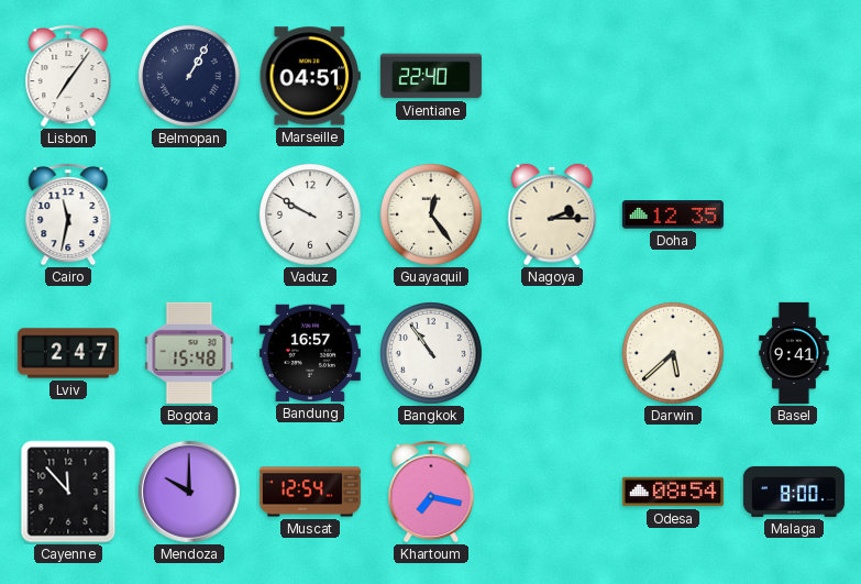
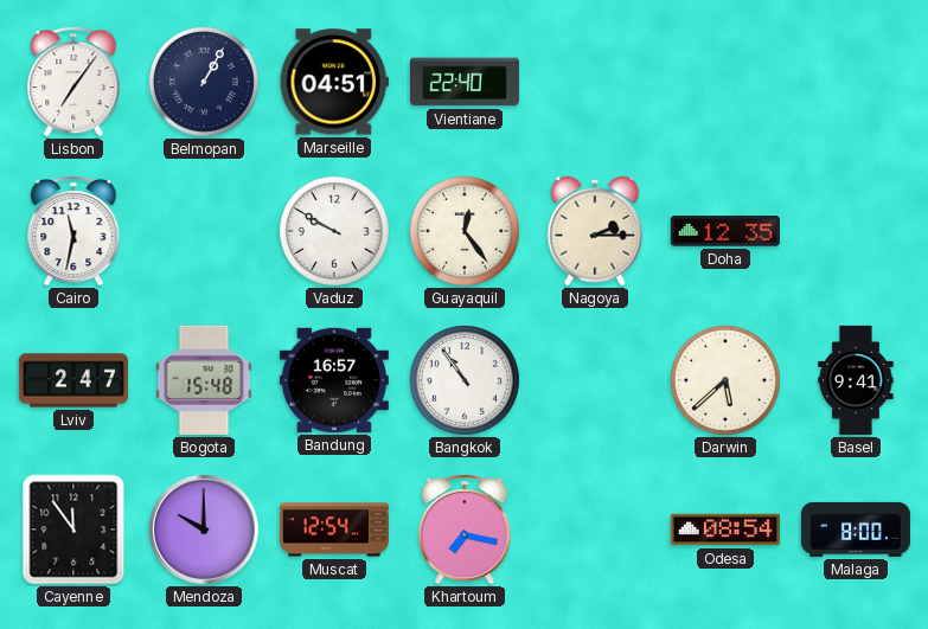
Cayenne: 11:53 -> 11:54
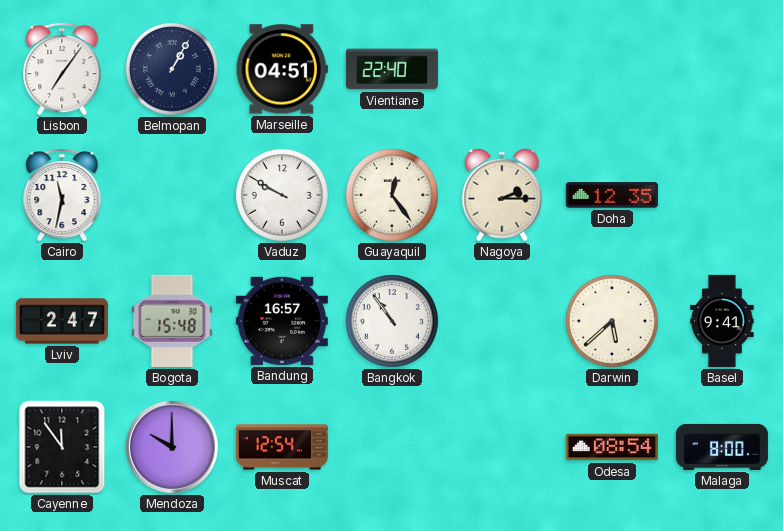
Khartoum: 7:17 -> none
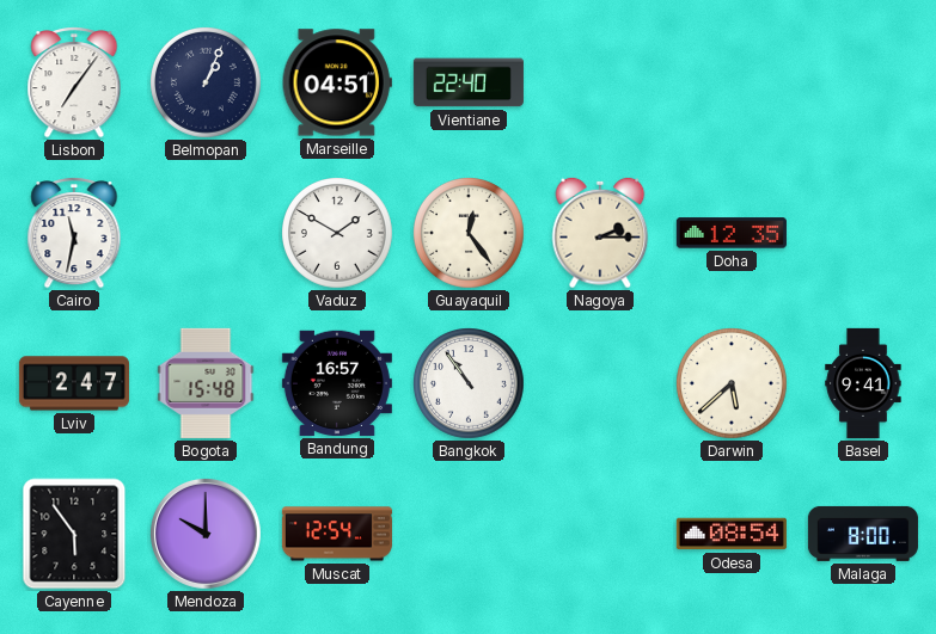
Belmopan: 1:05 -> 1:04
Vaduz: 9:50 -> 1:50
Cayenne: 11:54 -> 5:54
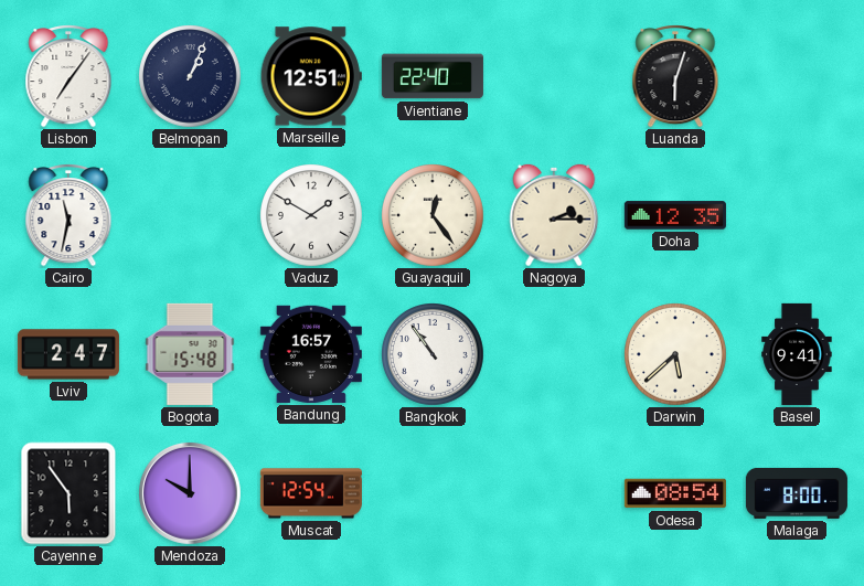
Marseille: 04:51 -> 12:51
Luanda: none -> 6:03
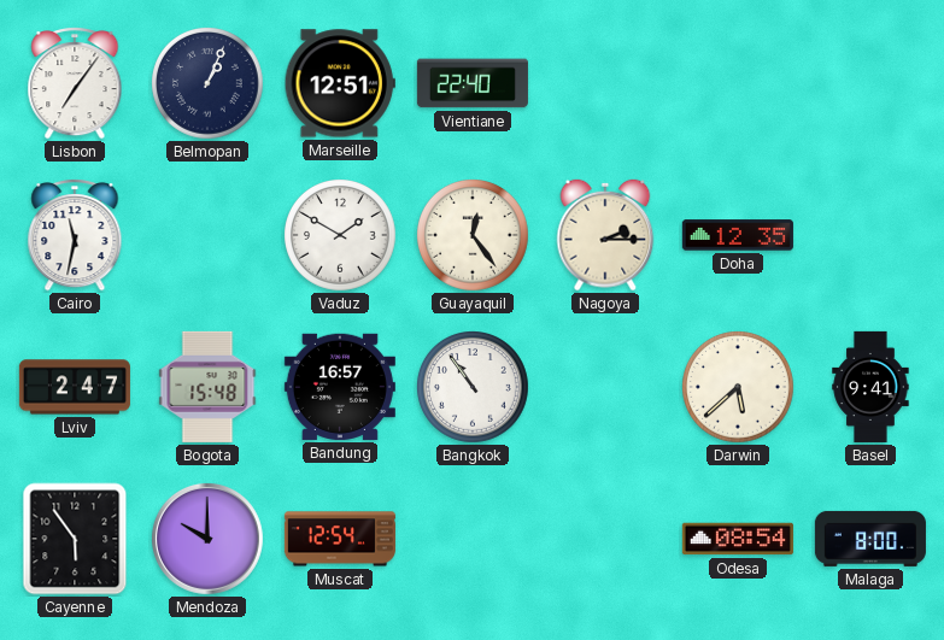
Luanda: 6:03 -> none
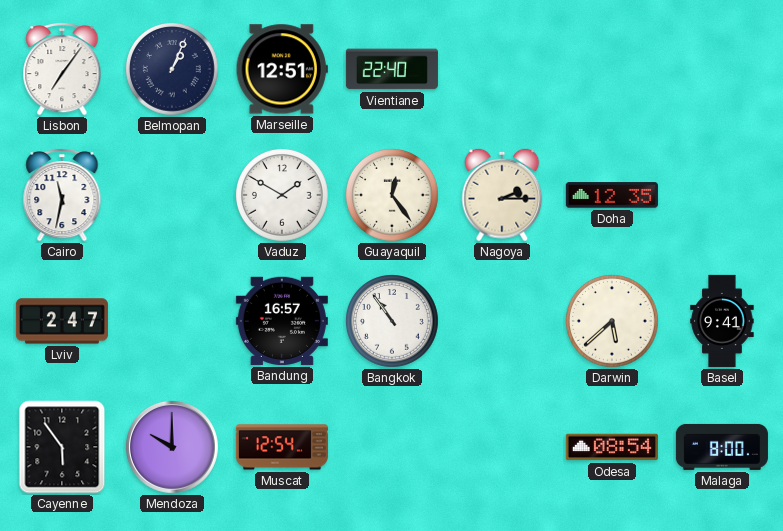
Bogota: 15:48 -> none
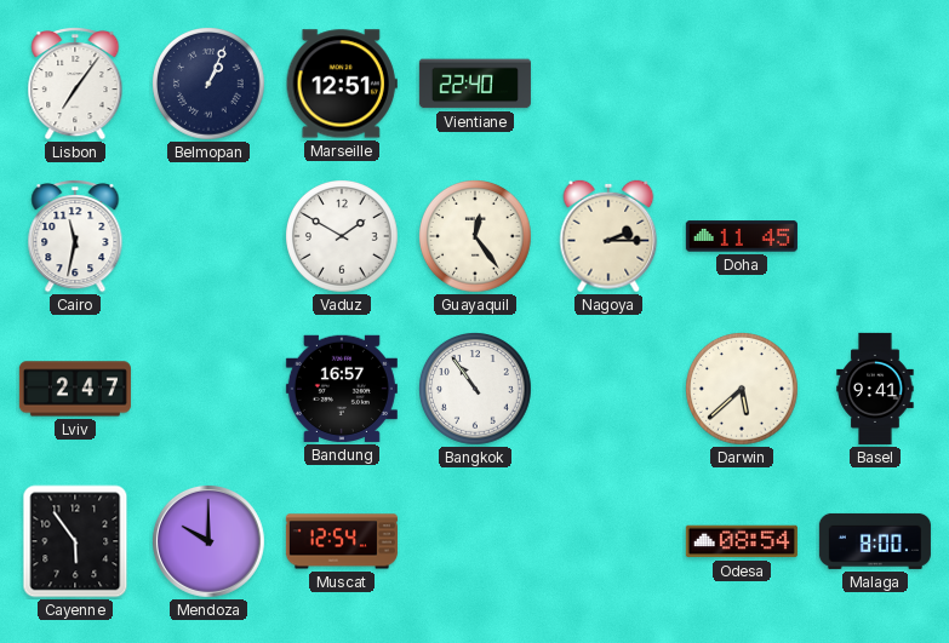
Doha: 12:35 -> 11:45
